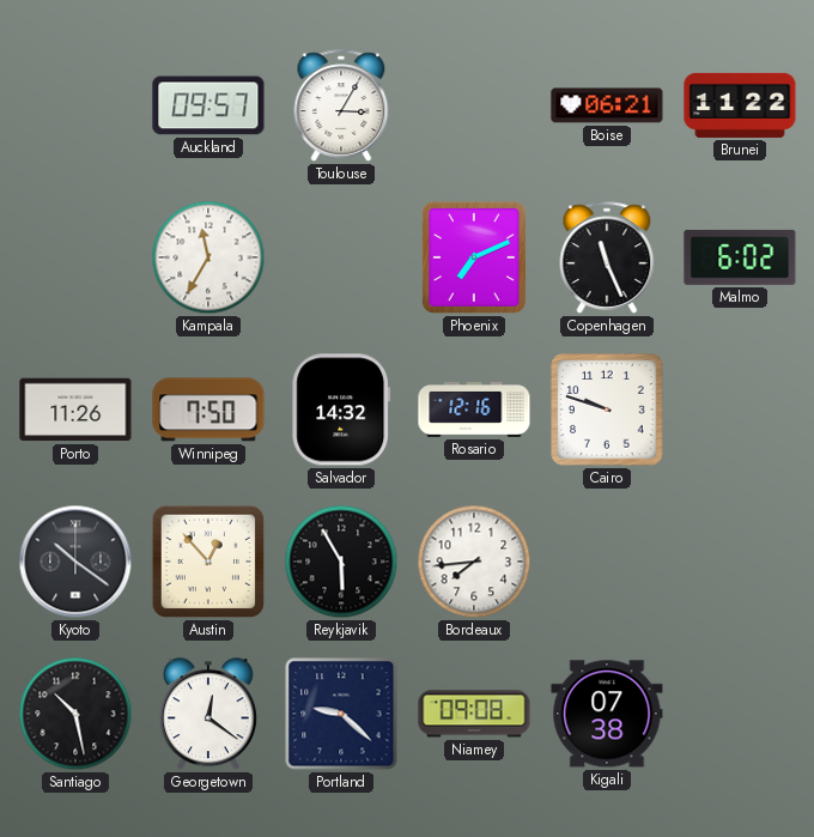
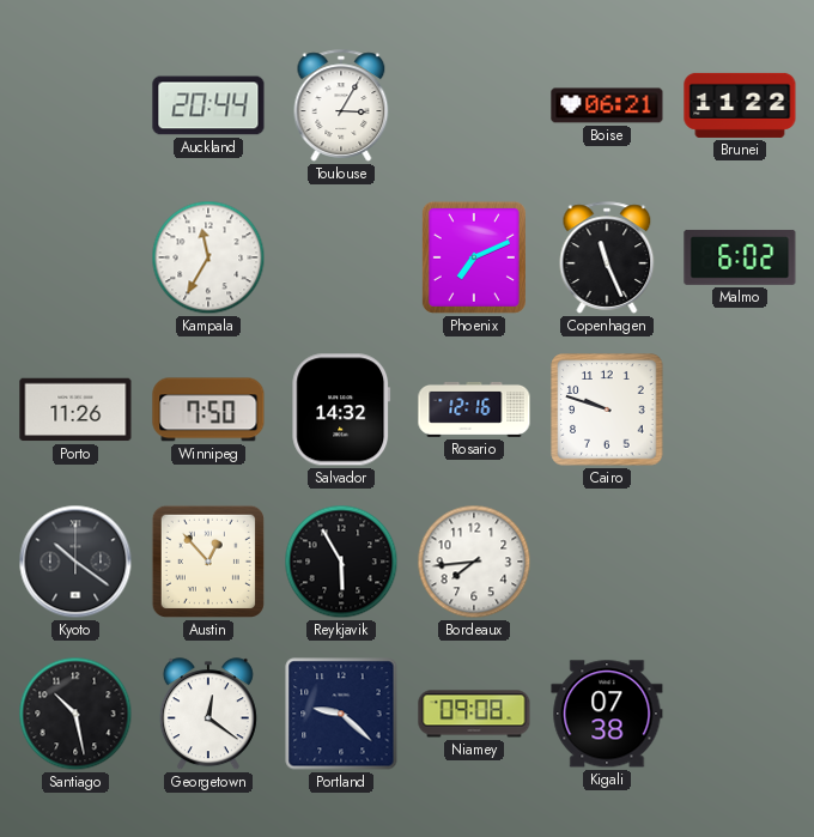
Auckland: 09:57 -> 20:44
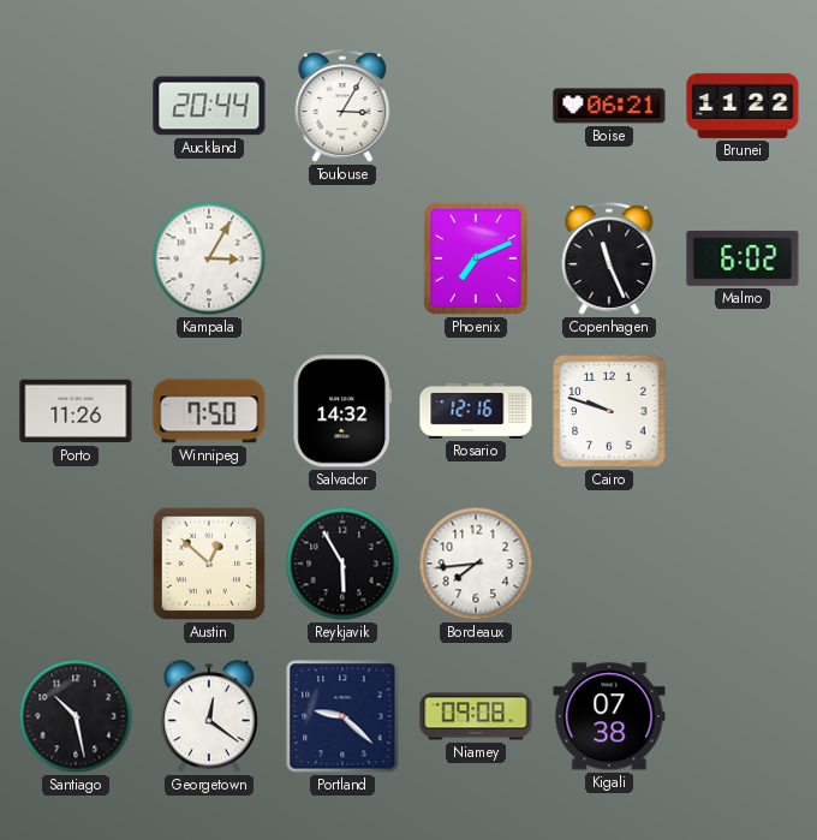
Kampala: 11:35 -> 3:05
Kyoto: 10:21 -> none
Austin: 12:53 -> 12:52
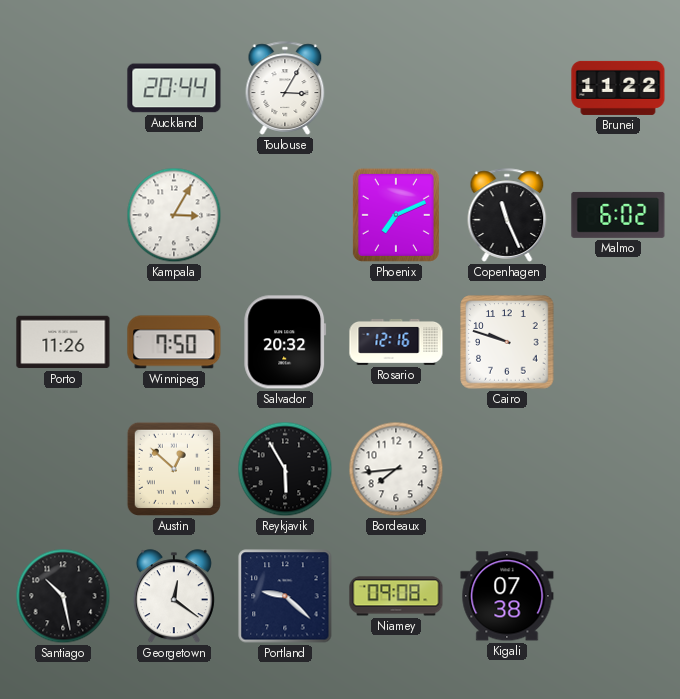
Boise: 06:21 -> none
Salvador: 14:32 -> 20:32
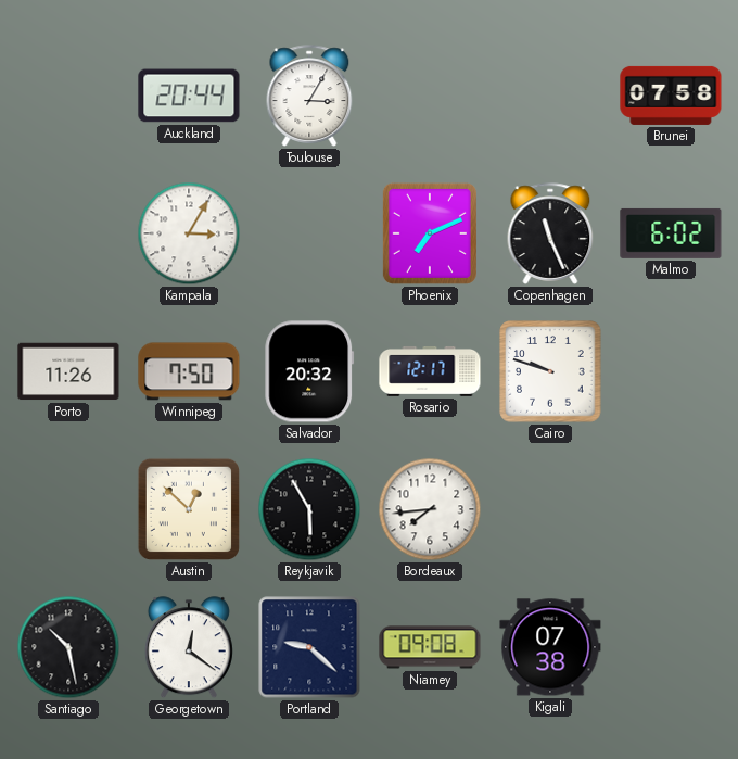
Brunei: 11:22 -> 07:58
Rosario: 12:16 -> 12:17
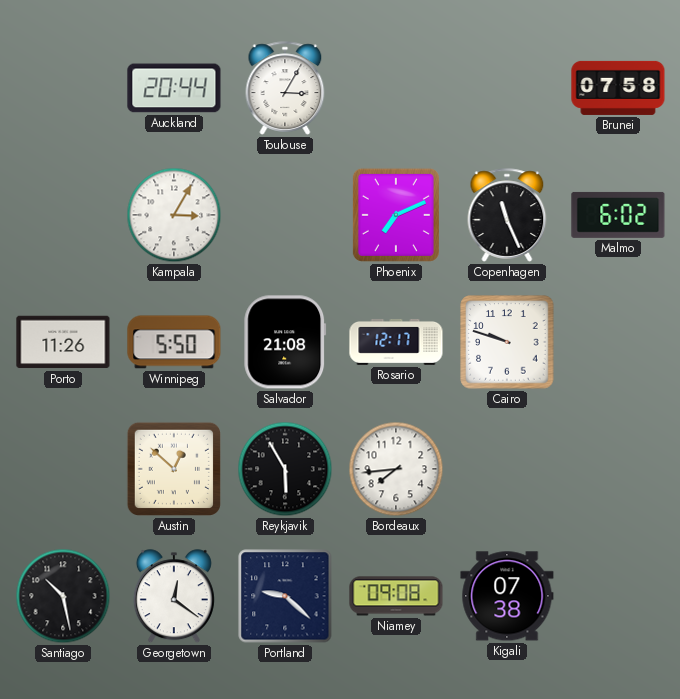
Winnipeg: 7:50 -> 5:50
Salvador: 20:32 -> 21:08
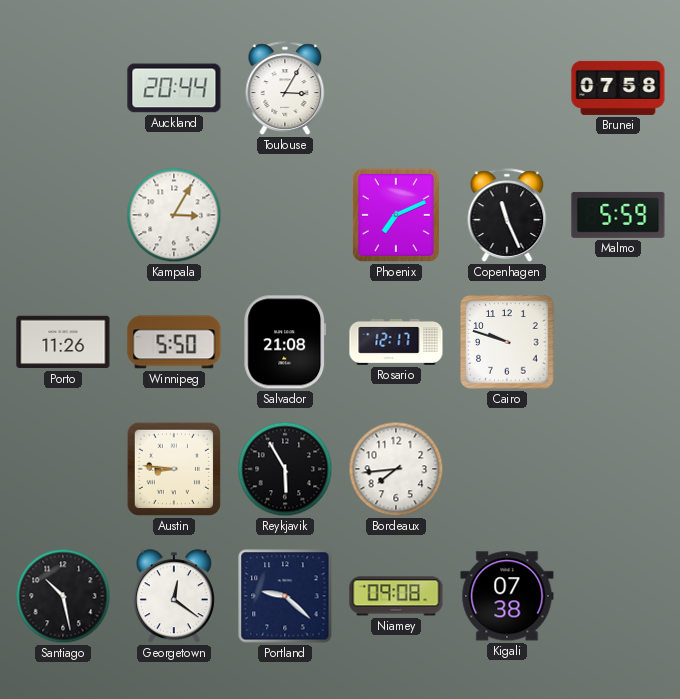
Malmo: 6:02 -> 5:59
Austin: 12:52 -> 8:46
